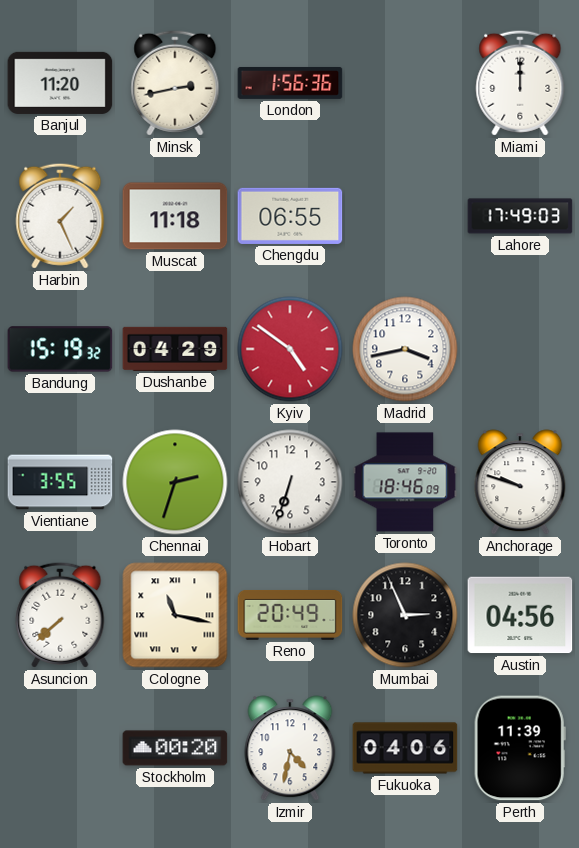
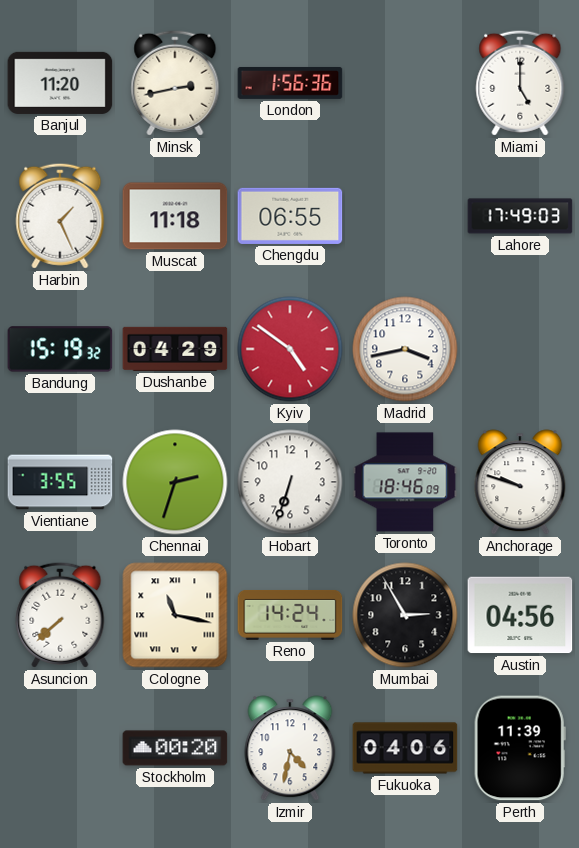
Miami: 12:00 -> 5:00
Reno: 20:49 -> 14:24
Mumbai: 2:56 -> 2:55
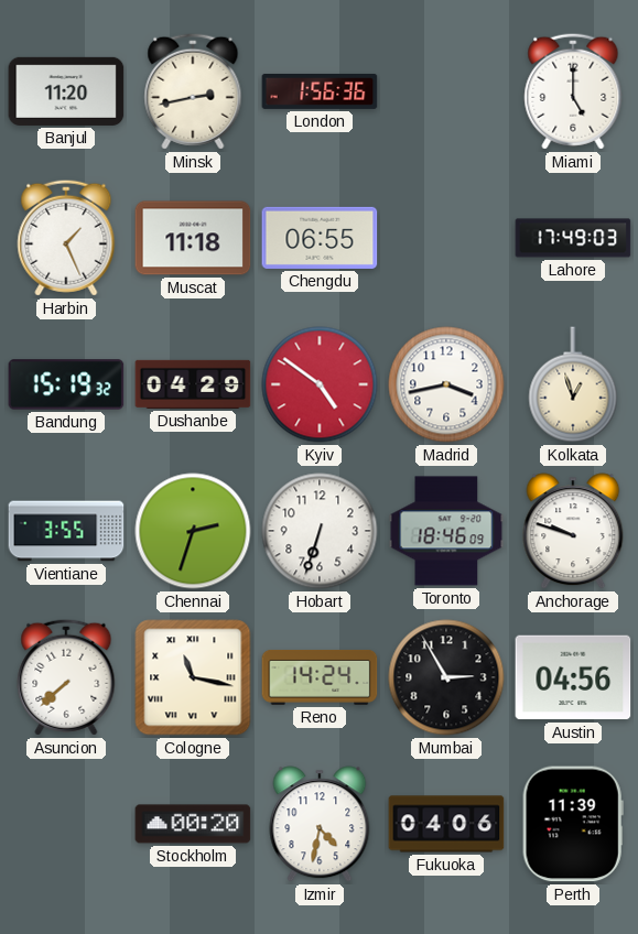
Kolkata: none -> 12:57
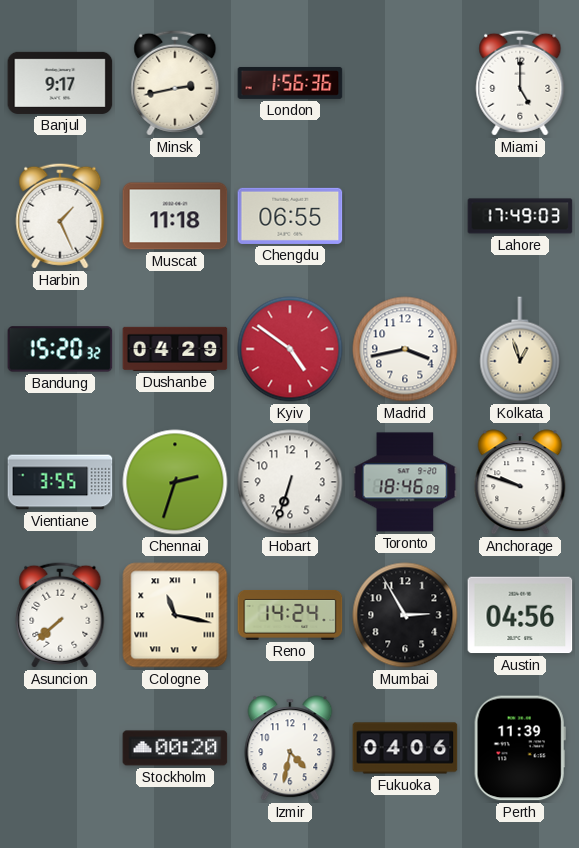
Banjul: 11:20 -> 9:17
Bandung: 15:19 -> 15:20
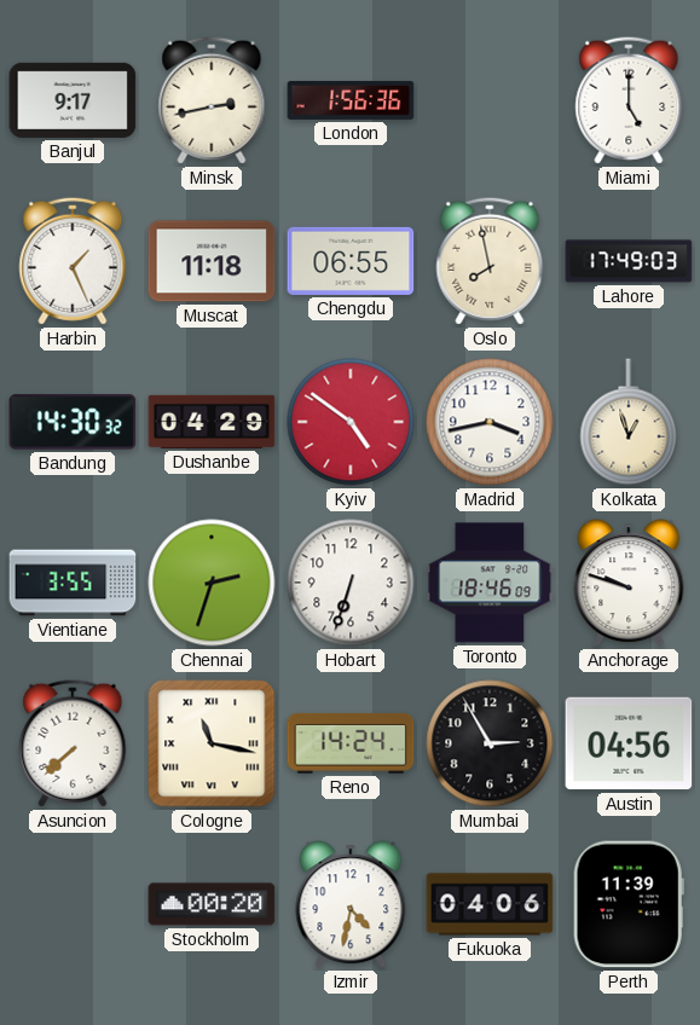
Oslo: none -> 7:58
Bandung: 15:20 -> 14:30
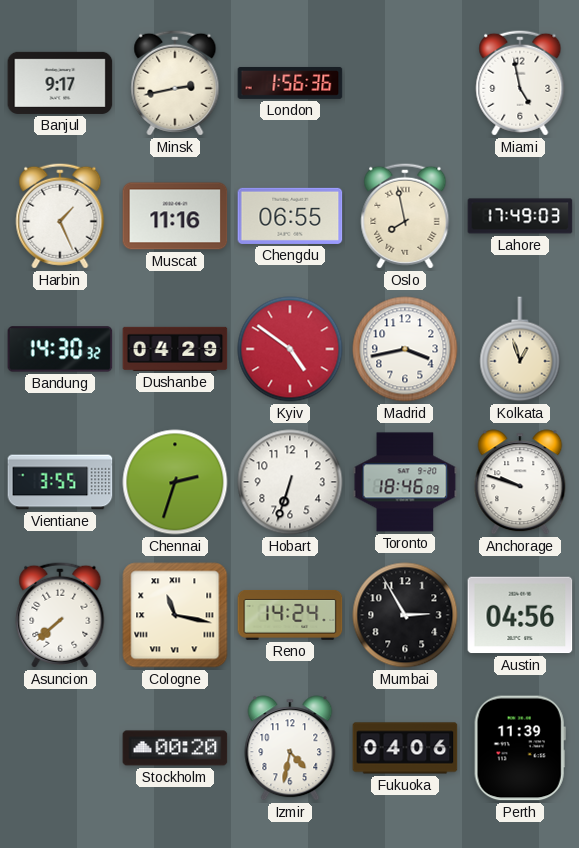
Miami: 5:00 -> 4:58
Muscat: 11:18 -> 11:16
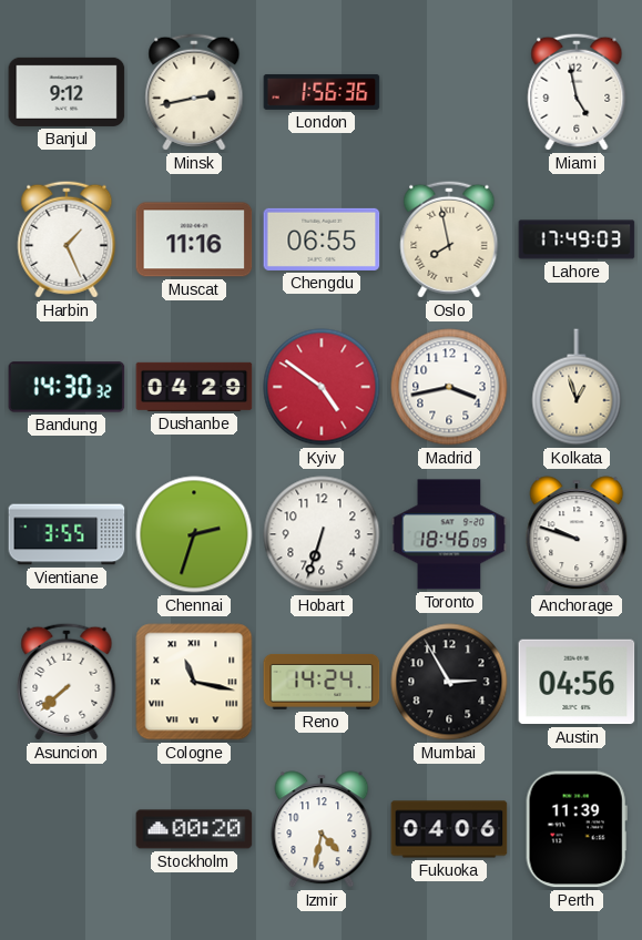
Banjul: 9:17 -> 9:12
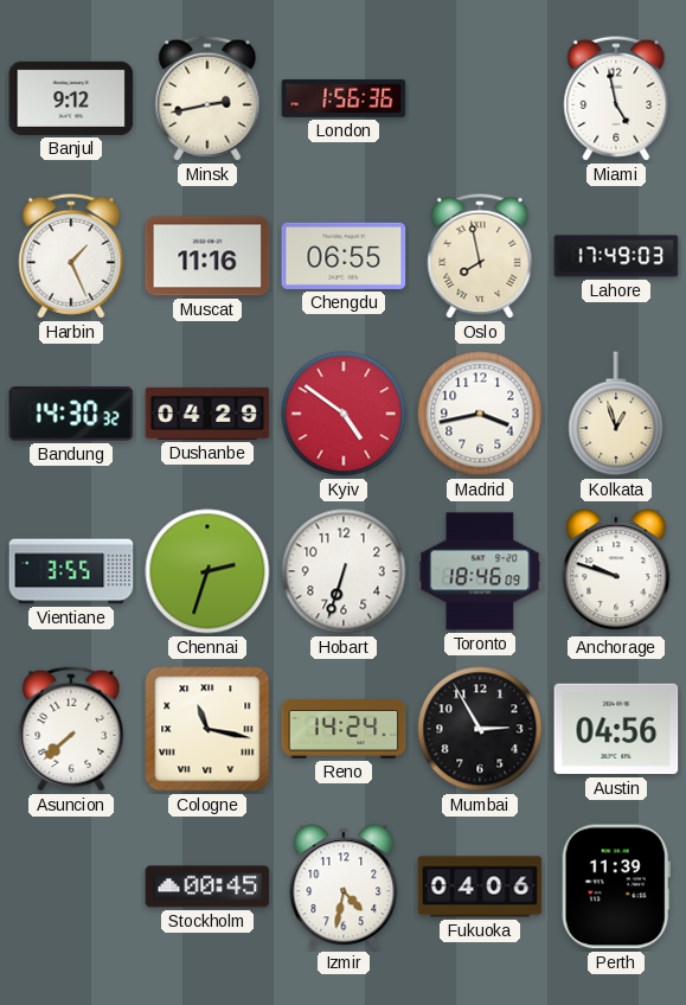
Stockholm: 00:20 -> 00:45
